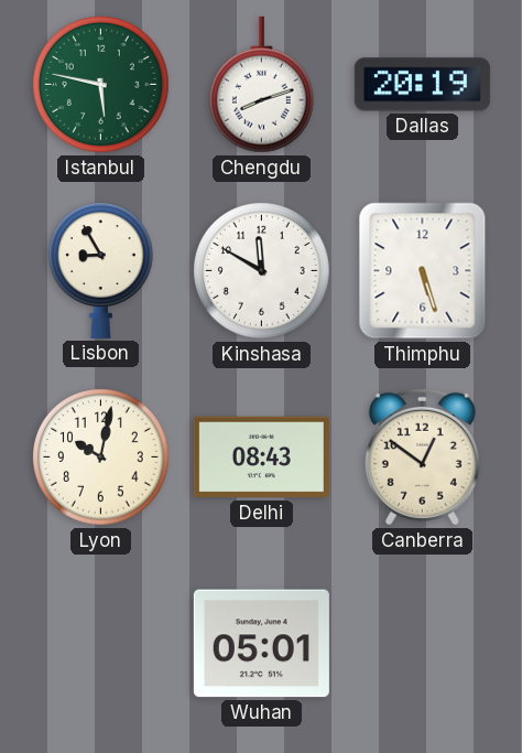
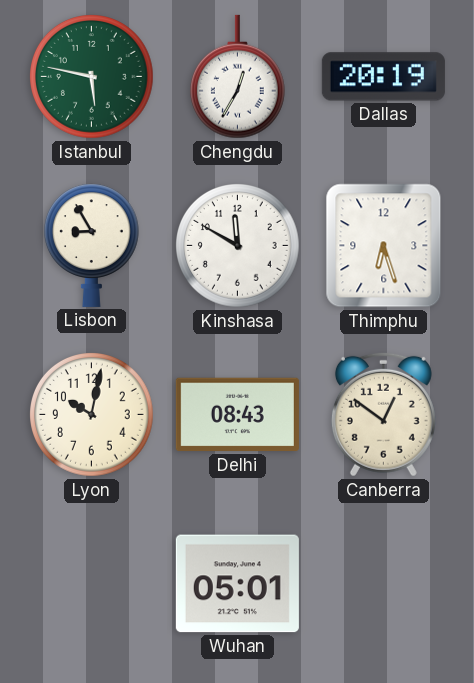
Chengdu: 8:12 -> 12:35
Thimphu: 5:27 -> 6:27
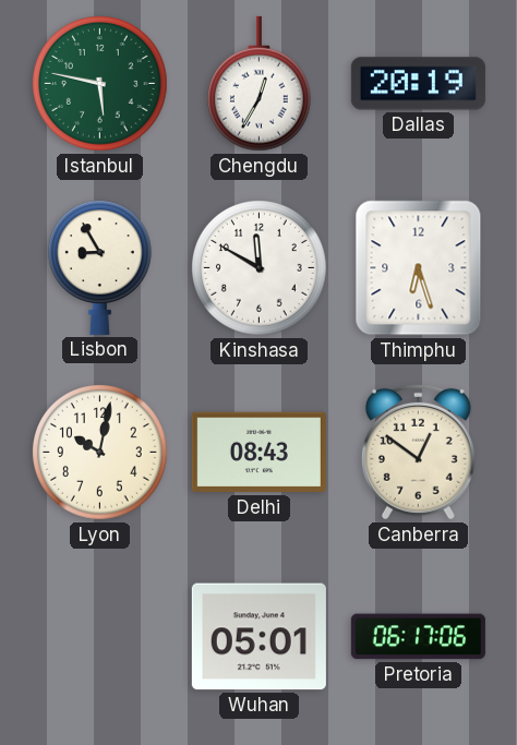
Pretoria: none -> 06:17
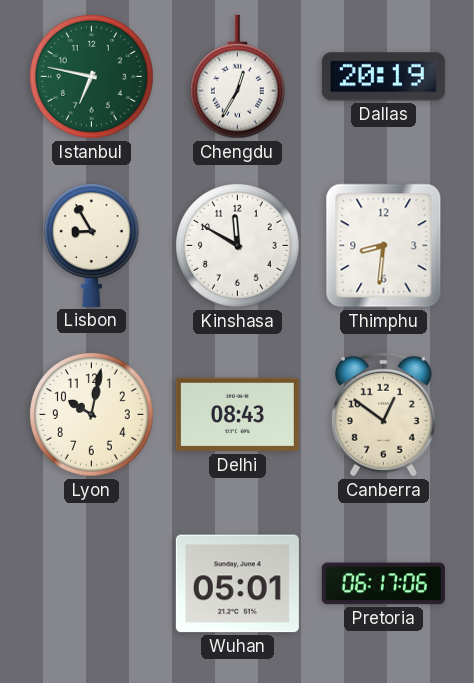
Istanbul: 5:47 -> 6:47
Thimphu: 6:27 -> 8:31
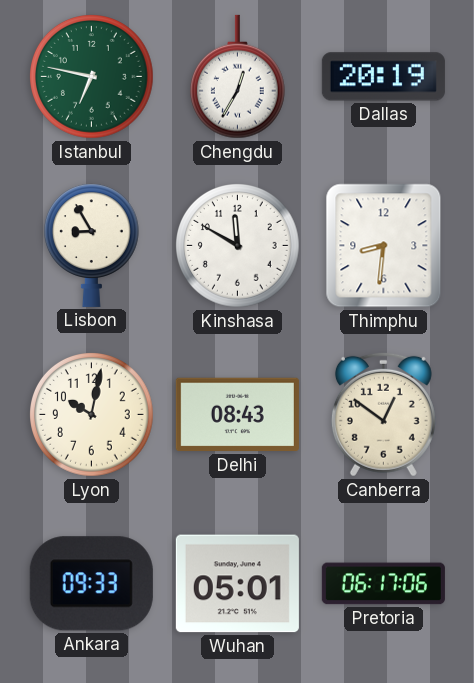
Ankara: none -> 09:33
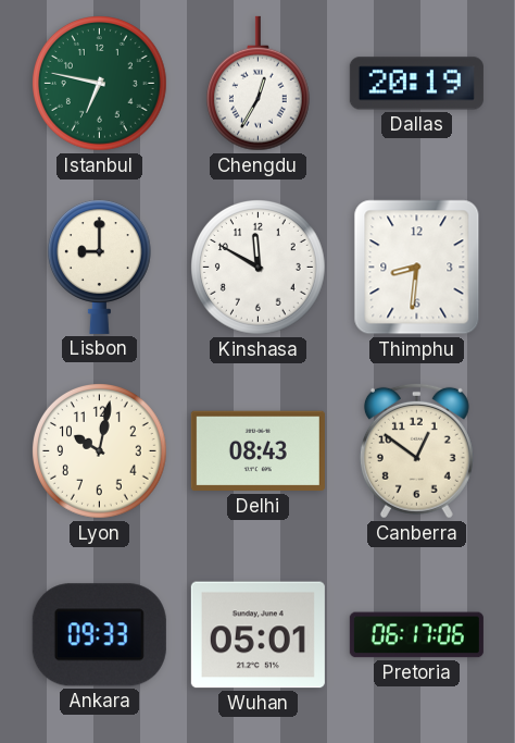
Lisbon: 8:55 -> 9:00
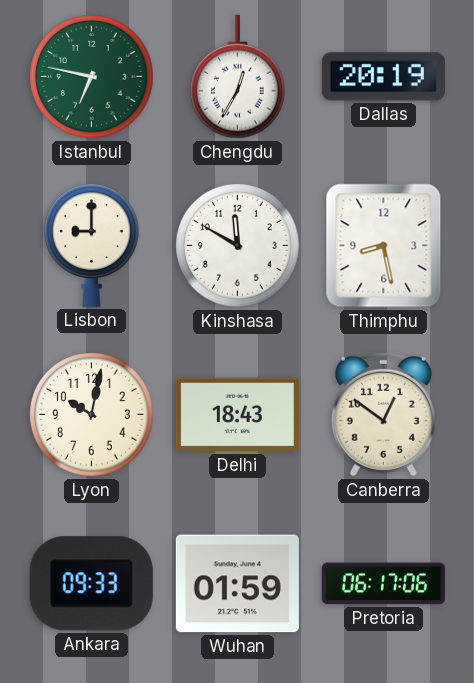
Thimphu: 8:31 -> 8:28
Delhi: 08:43 -> 18:43
Wuhan: 05:01 -> 01:59
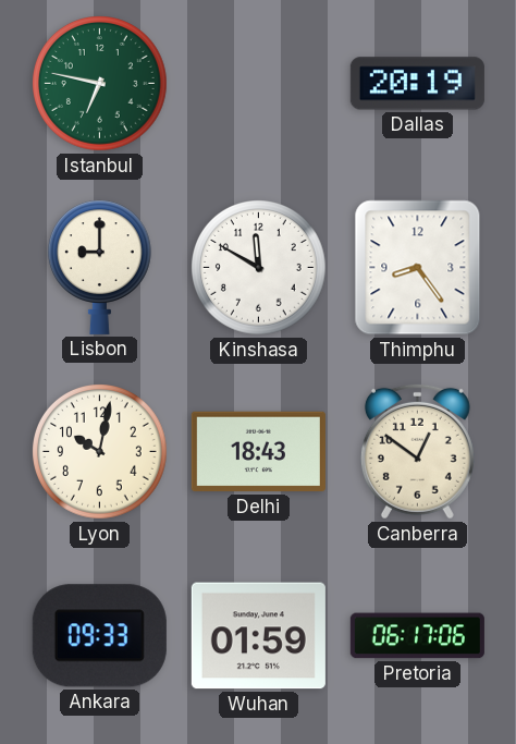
Chengdu: 12:35 -> none
Thimphu: 8:28 -> 8:24
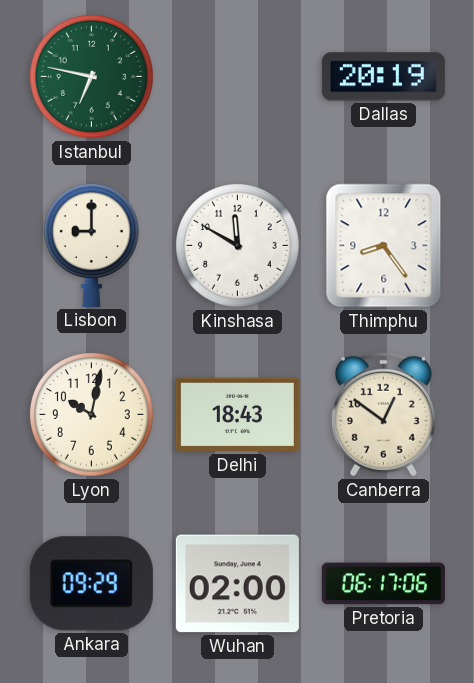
Ankara: 09:33 -> 09:29
Wuhan: 01:59 -> 02:00
